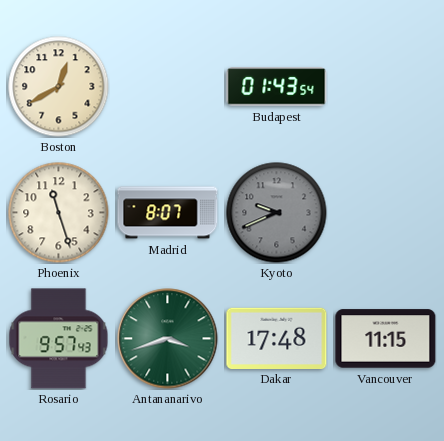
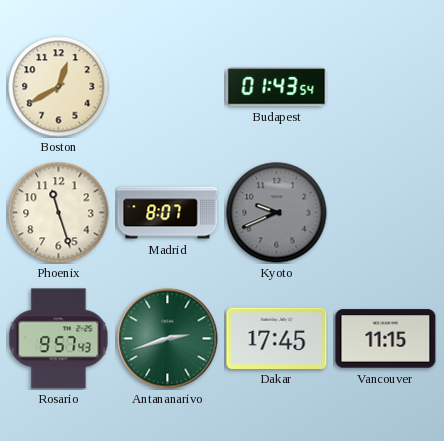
Antananarivo: 3:42 -> 2:42
Dakar: 17:48 -> 17:45
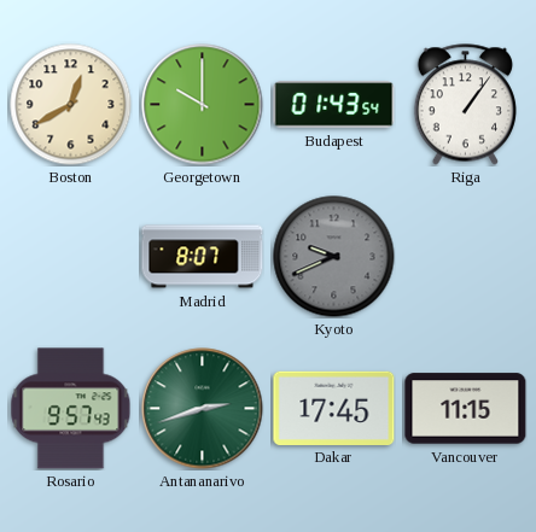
Georgetown: none -> 10:00
Riga: none -> 1:06
Phoenix: 11:27 -> none
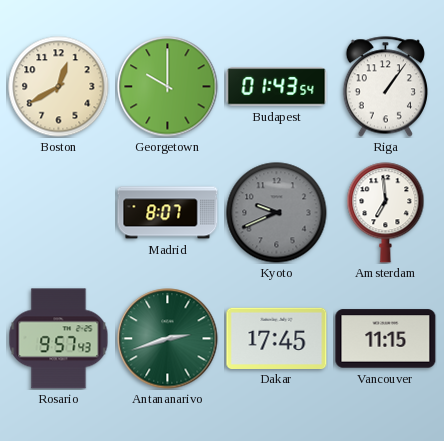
Amsterdam: none -> 6:59
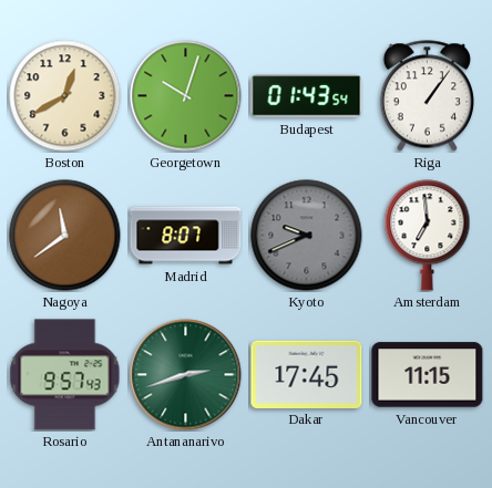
Georgetown: 10:00 -> 10:03
Nagoya: none -> 11:39
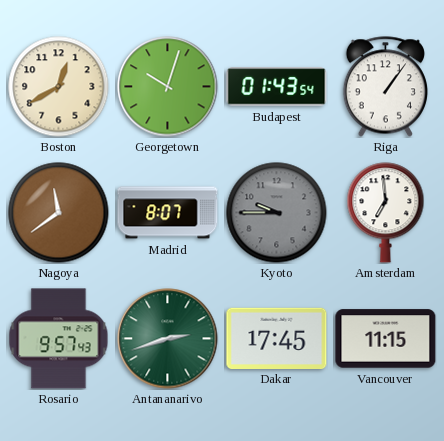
Kyoto: 9:41 -> 9:45
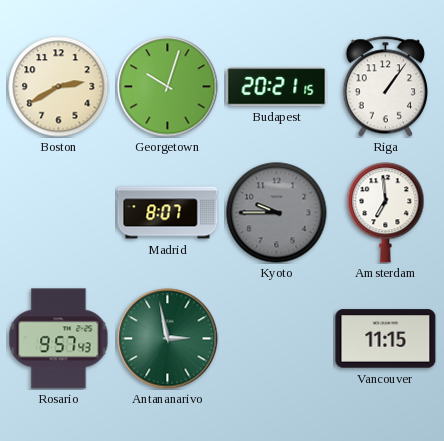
Boston: 12:40 -> 2:40
Budapest: 01:43 -> 20:21
Nagoya: 11:39 -> none
Antananarivo: 2:42 -> 2:58
Dakar: 17:45 -> none
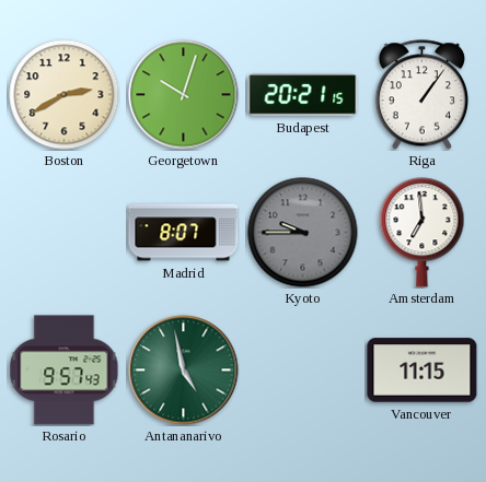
Antananarivo: 2:58 -> 4:58
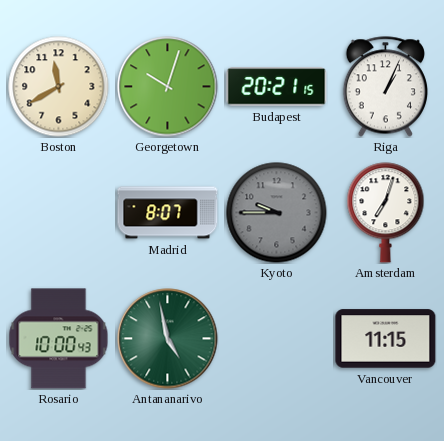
Boston: 2:40 -> 11:40
Riga: 1:06 -> 1:04
Amsterdam: 6:59 -> 7:03
Rosario: 9:57 -> 10:00
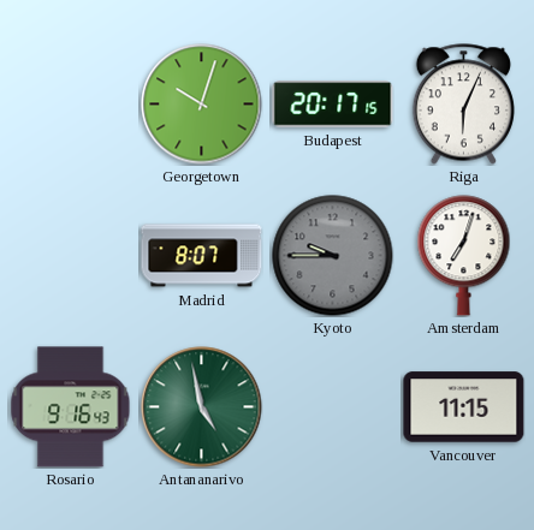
Boston: 11:40 -> none
Budapest: 20:21 -> 20:17
Riga: 1:04 -> 6:04
Rosario: 10:00 -> 9:16
